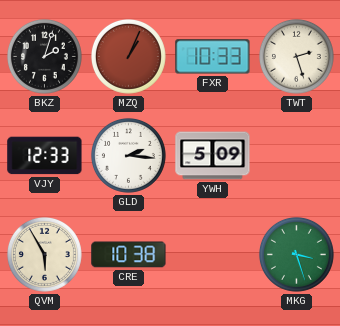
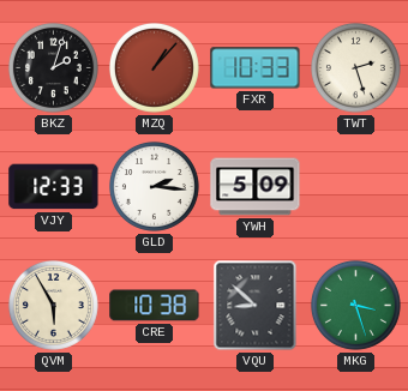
MZQ: 1:04 -> 1:07
VQU: none -> 8:52
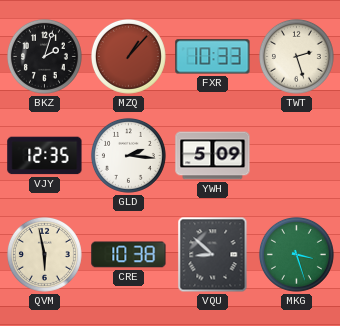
VJY: 12:33 -> 12:35
QVM: 5:55 -> 5:58
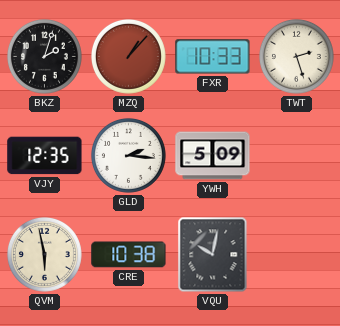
VQU: 8:52 -> 10:02
MKG: 3:27 -> none
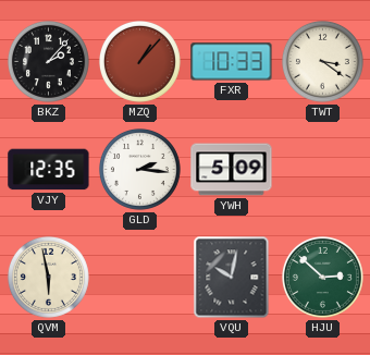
BKZ: 2:03 -> 2:07
TWT: 2:27 -> 3:21
CRE: 10:38 -> none
HJU: none -> 2:52
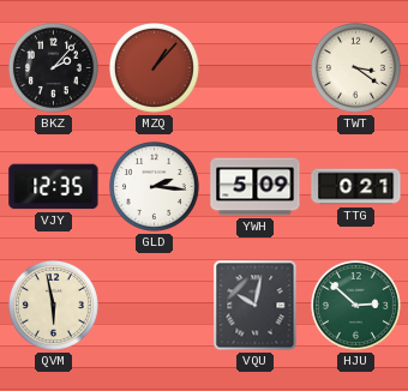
FXR: 10:33 -> none
TTG: none -> 0:21
